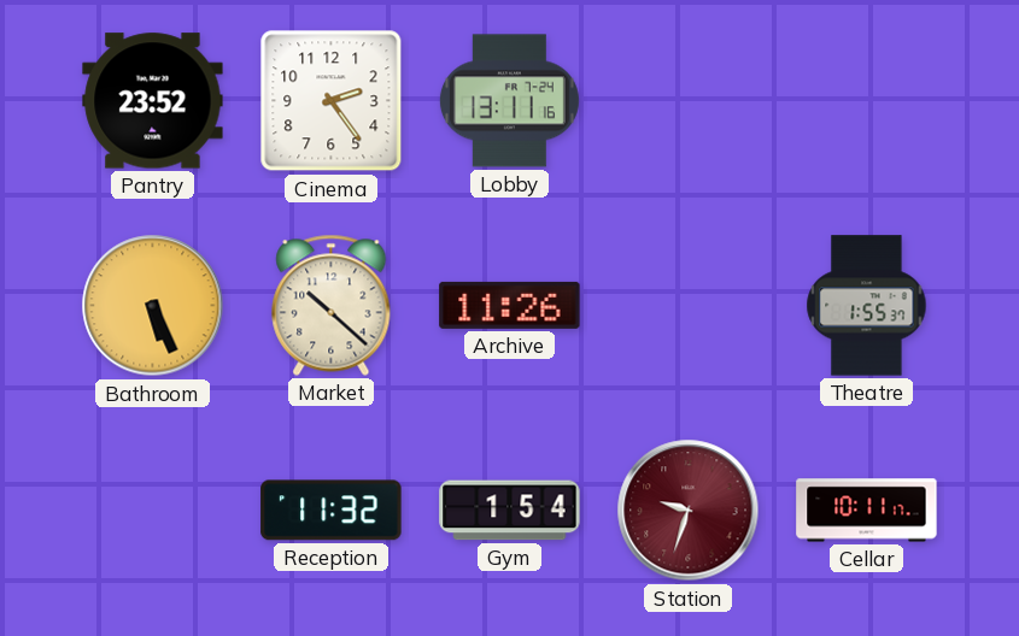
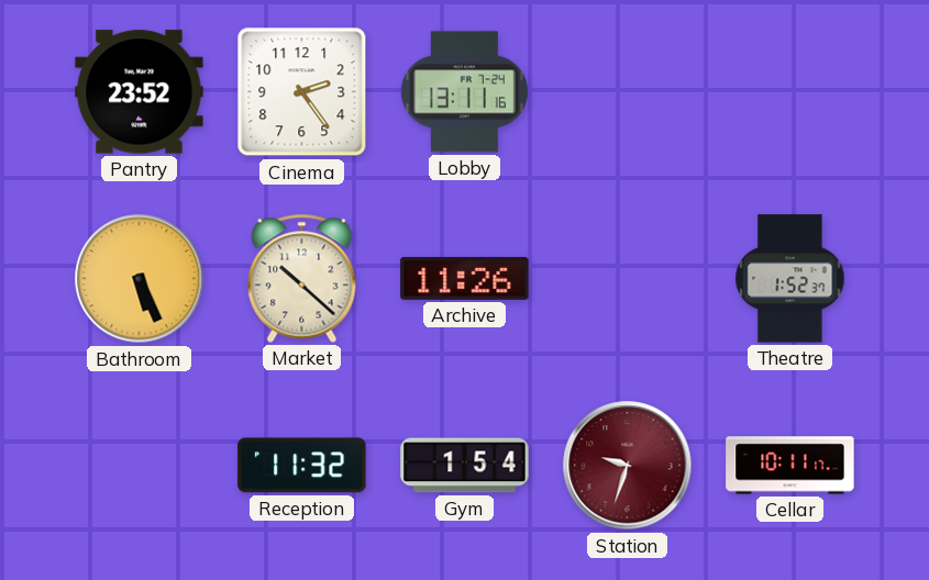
Theatre: 1:55 -> 1:52
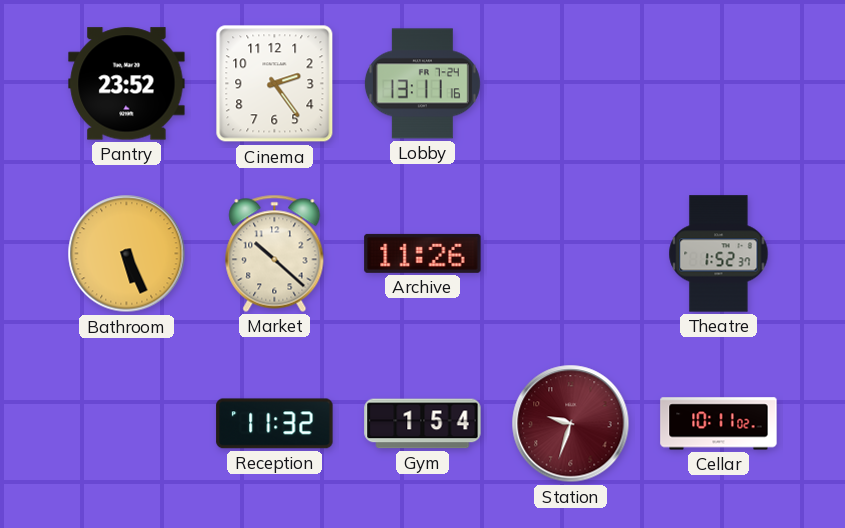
Cellar: 10:11:17 -> 10:11:02
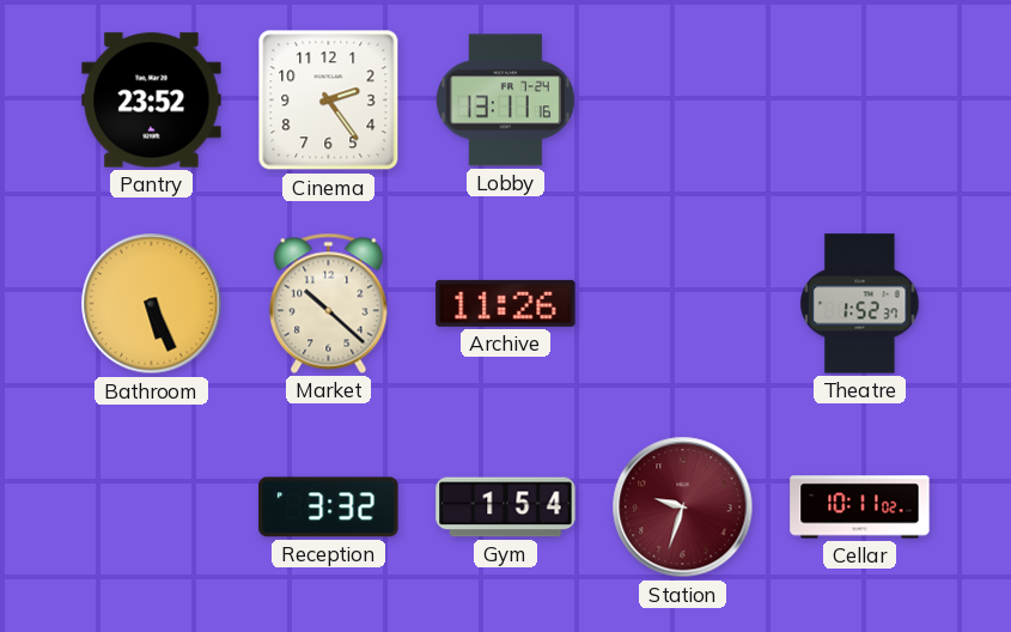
Reception: 11:32 -> 3:32
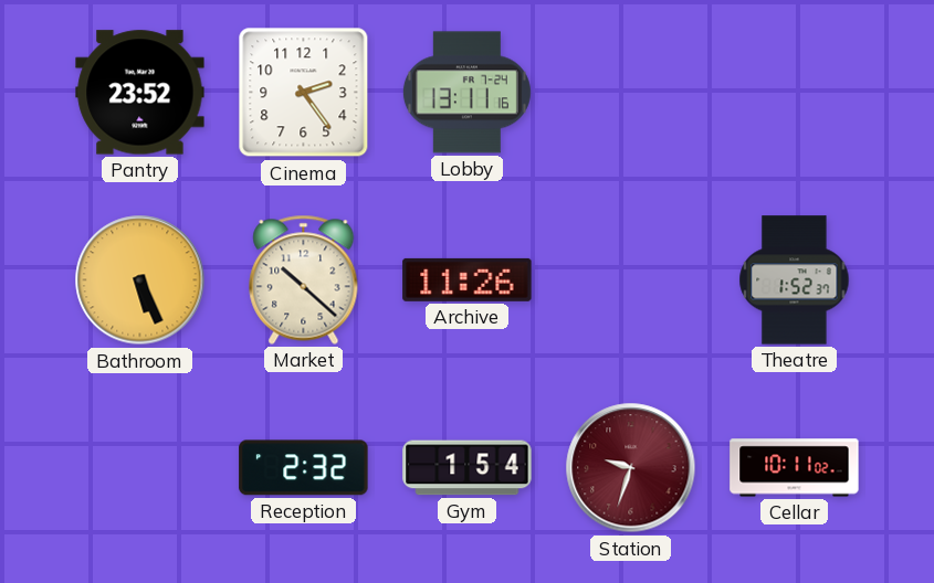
Reception: 3:32 -> 2:32
